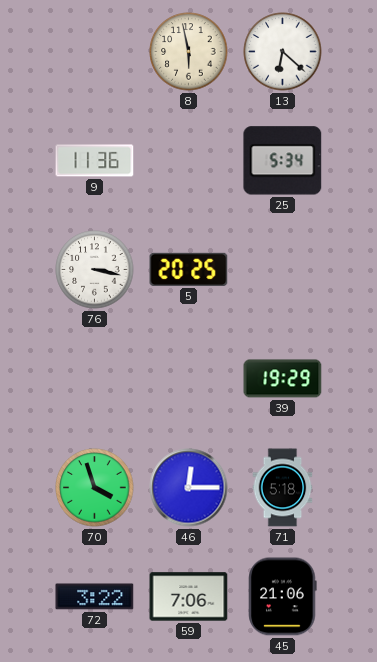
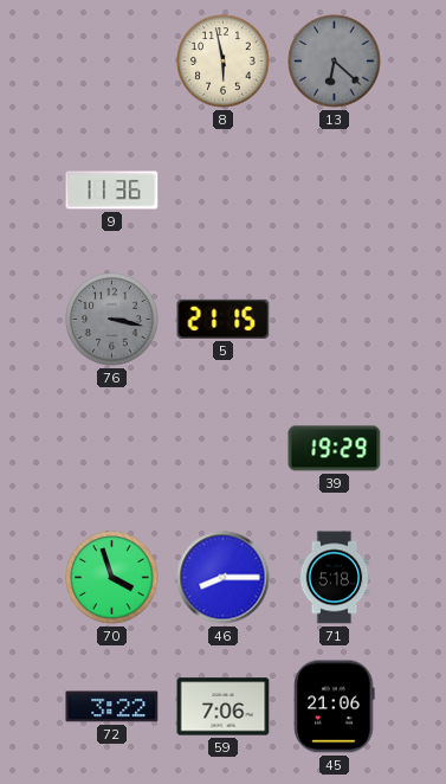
13 dial: white -> grey
25: 5:34 -> none
76 dial: white -> grey
5: 20:25 -> 21:15
46: 12:15 -> 8:15
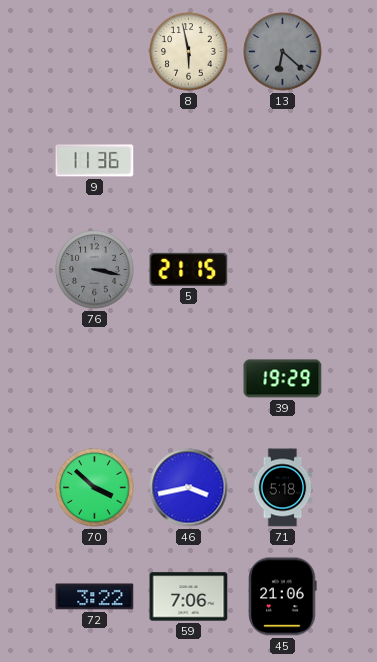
70: 3:57 -> 3:52
46: 8:15 -> 3:43
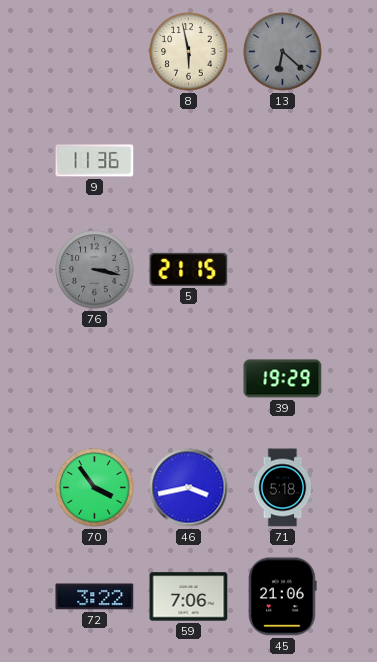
70: 3:52 -> 3:54
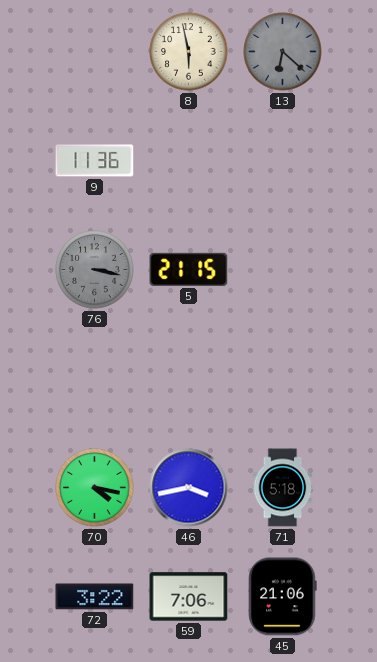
39: 19:29 -> none
70: 3:54 -> 4:17
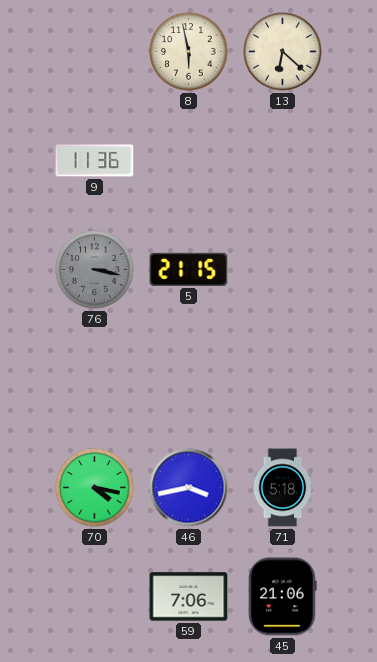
13 dial: grey -> cream
72: 3:22 -> none
